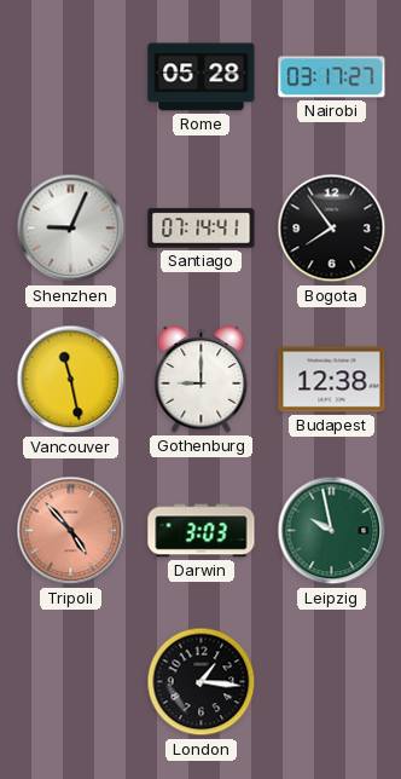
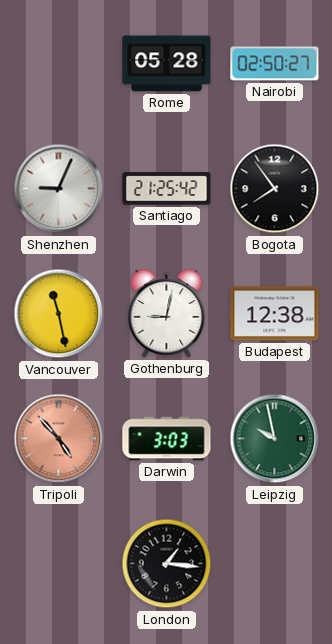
Nairobi: 03:17 -> 02:50
Santiago: 07:14 -> 21:25
Gothenburg: 9:00 -> 9:02
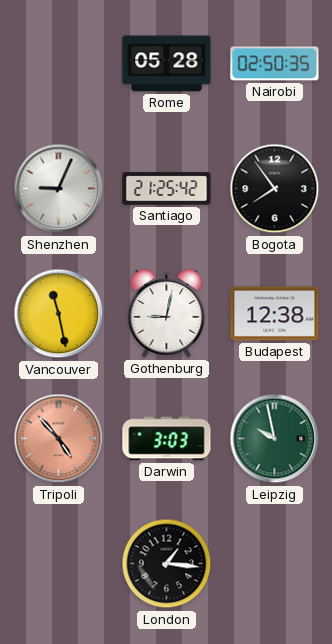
Nairobi: 02:50:27 -> 02:50:35
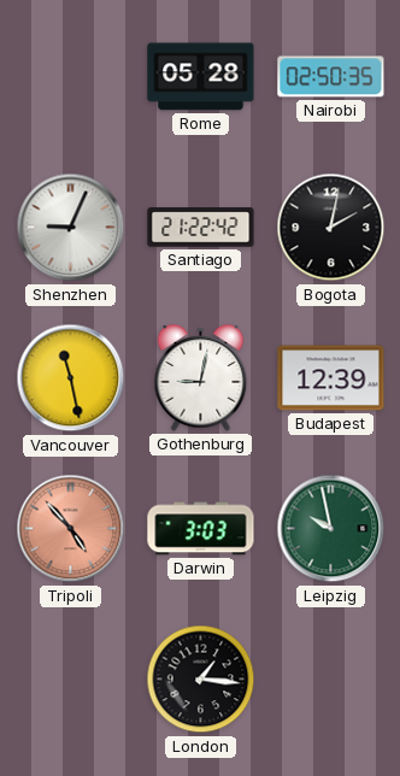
Santiago: 21:25 -> 21:22
Bogota: 7:54 -> 2:02
Budapest: 12:38 -> 12:39
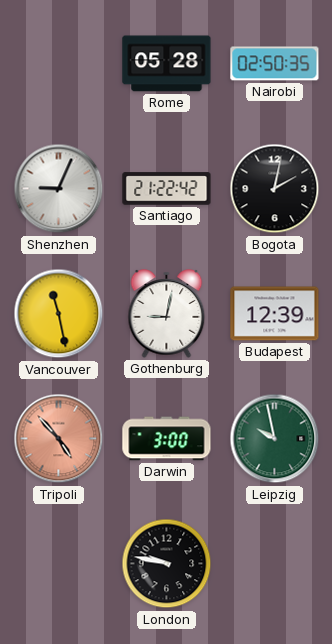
Darwin: 3:03 -> 3:00
London: 1:16 -> 9:47
